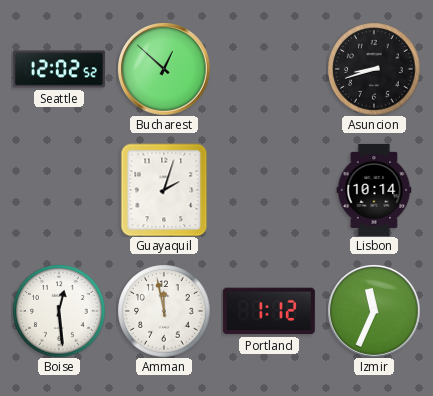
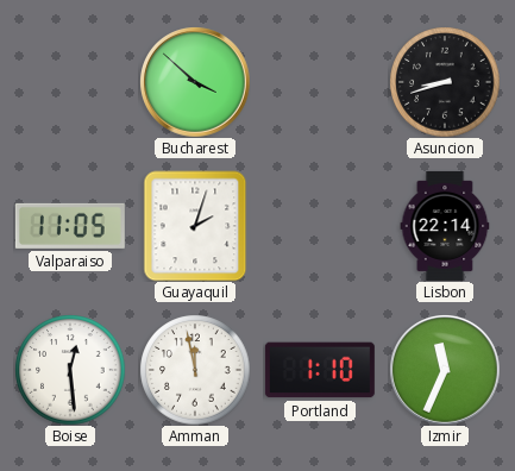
Seattle: 12:02 -> none
Bucharest: 12:52 -> 3:52
Valparaiso: none -> 11:05
Lisbon: 10:14 -> 22:14
Portland: 1:12 -> 1:10
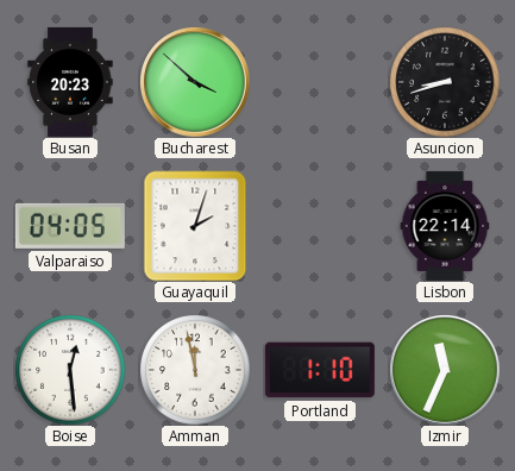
Busan: none -> 20:23
Valparaiso: 11:05 -> 04:05
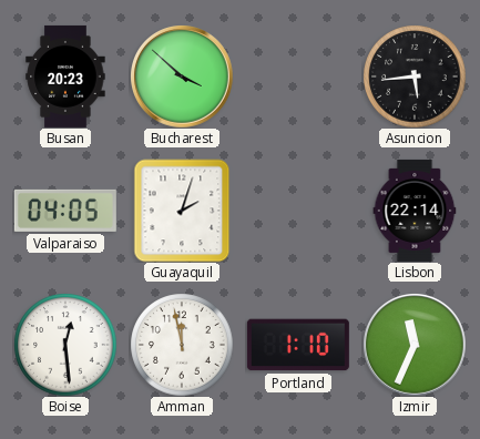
Asuncion: 8:42 -> 5:44
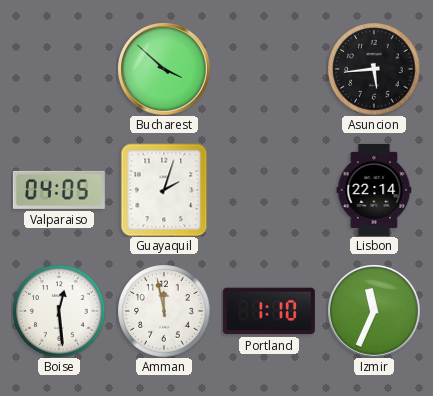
Busan: 20:23 -> none
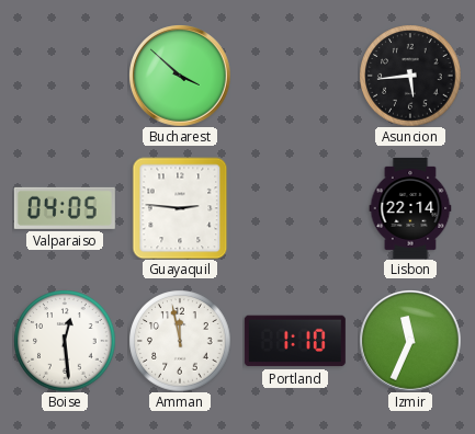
Guayaquil: 2:03 -> 2:46
